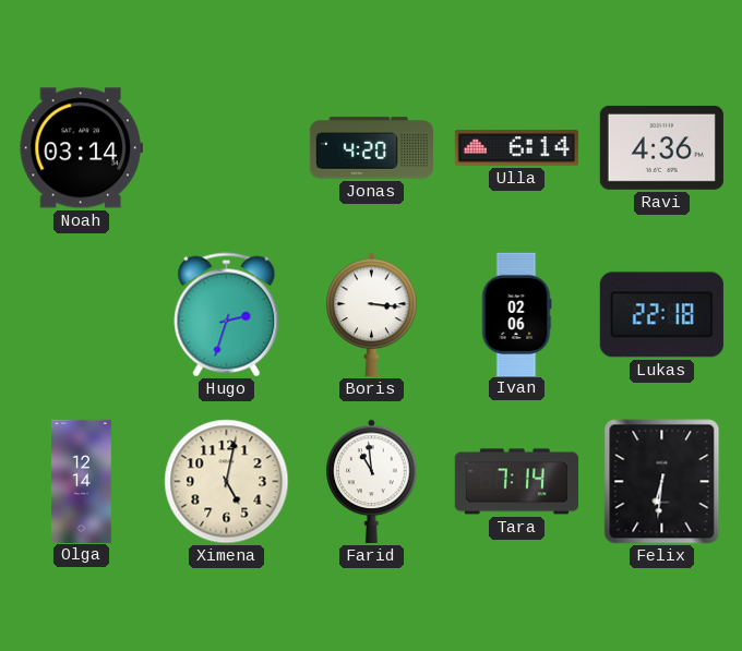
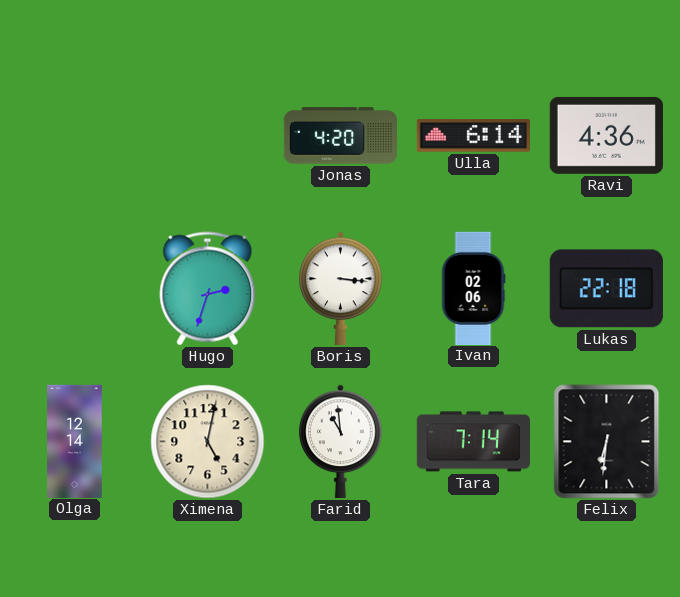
Noah: 03:14 -> none
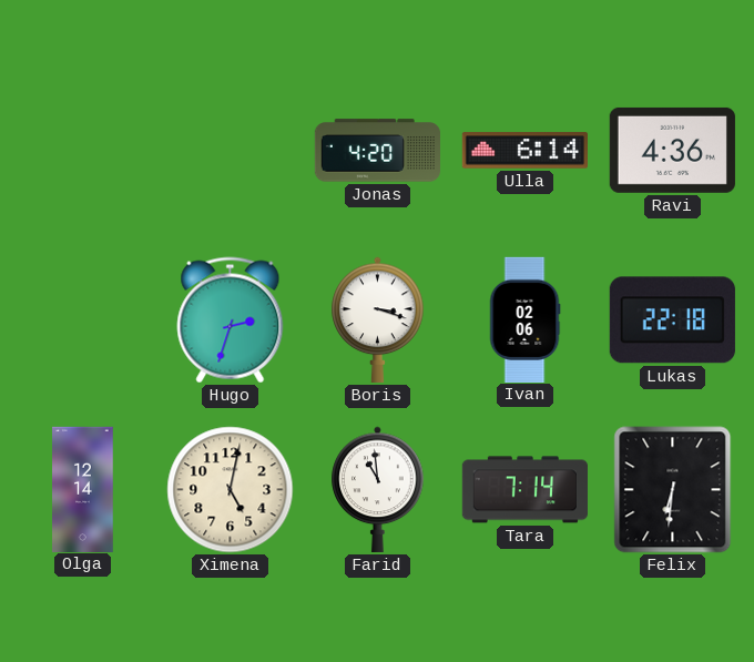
Boris: 3:16 -> 3:18
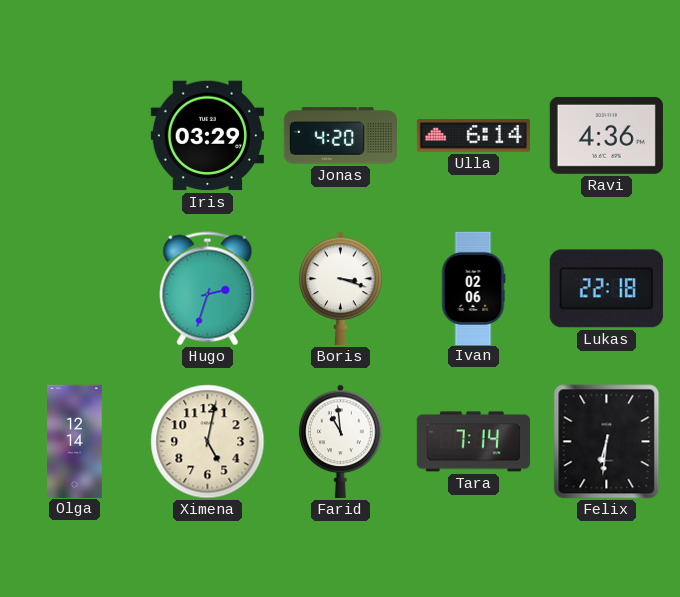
Iris: none -> 03:29
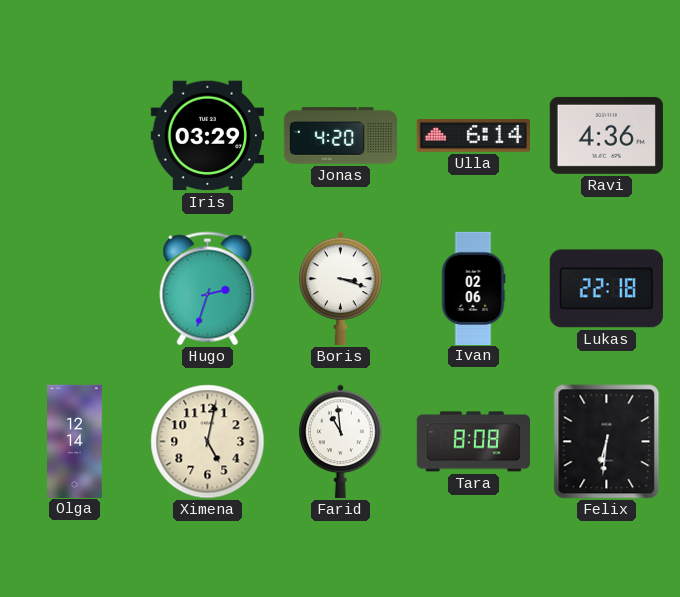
Tara: 7:14 -> 8:08
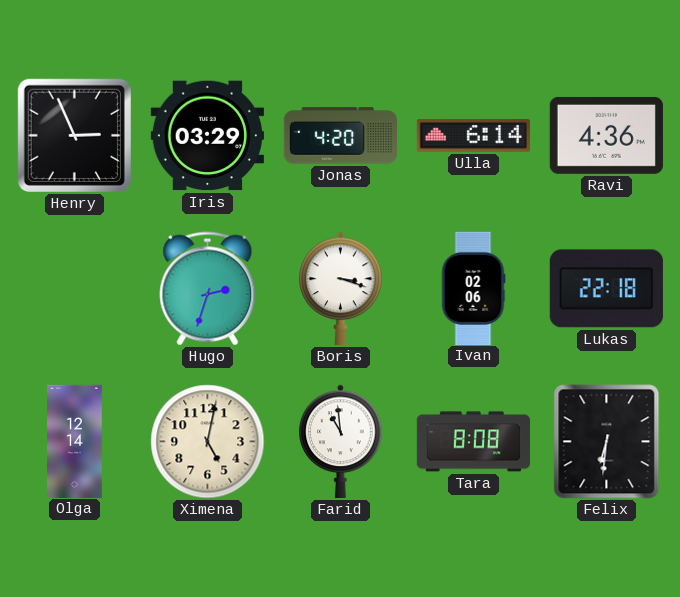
Henry: none -> 2:56
